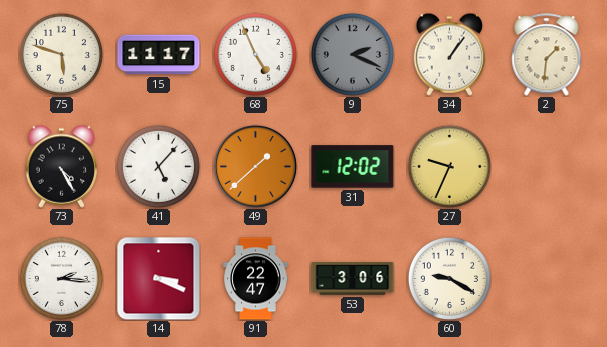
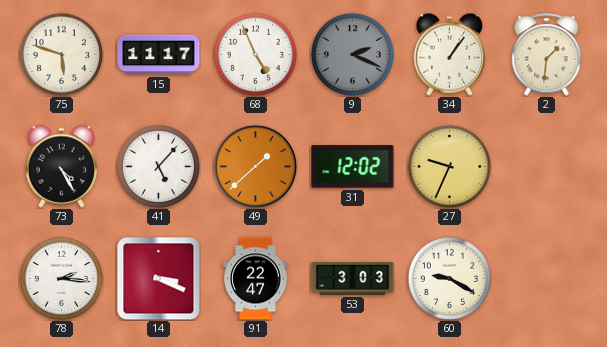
53: 3:06 -> 3:03
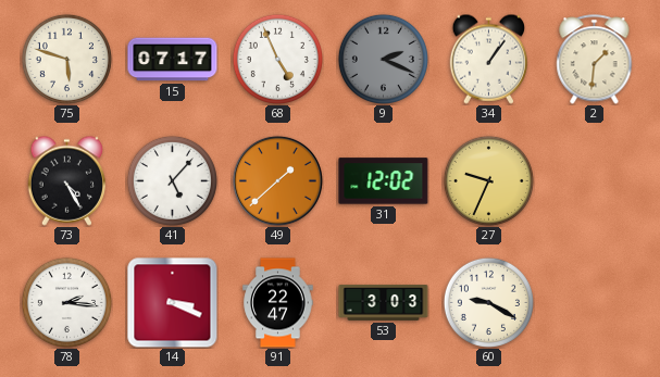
15: 11:17 -> 07:17
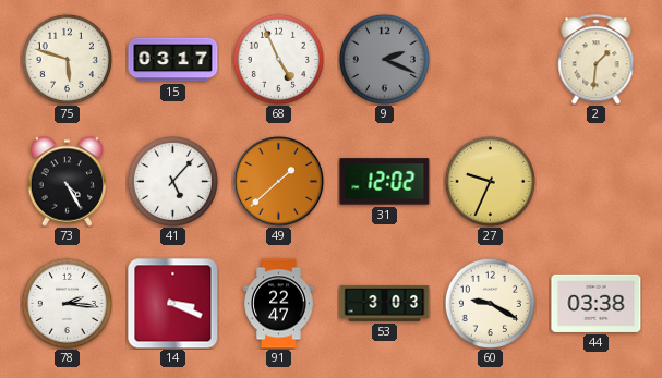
15: 07:17 -> 03:17
34: 1:06 -> none
44: none -> 03:38
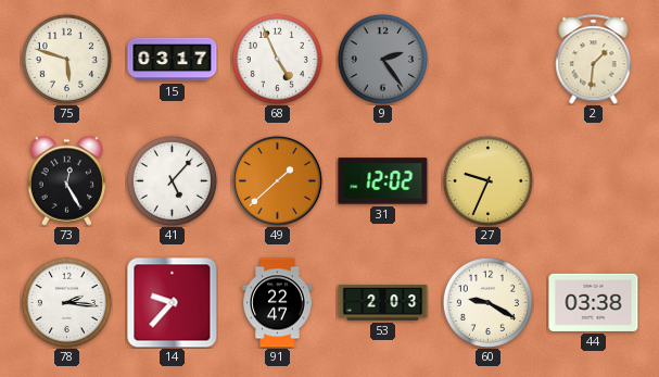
9: 2:19 -> 2:24
73: 4:25 -> 12:25
14: 3:19 -> 9:37
53: 3:03 -> 2:03
